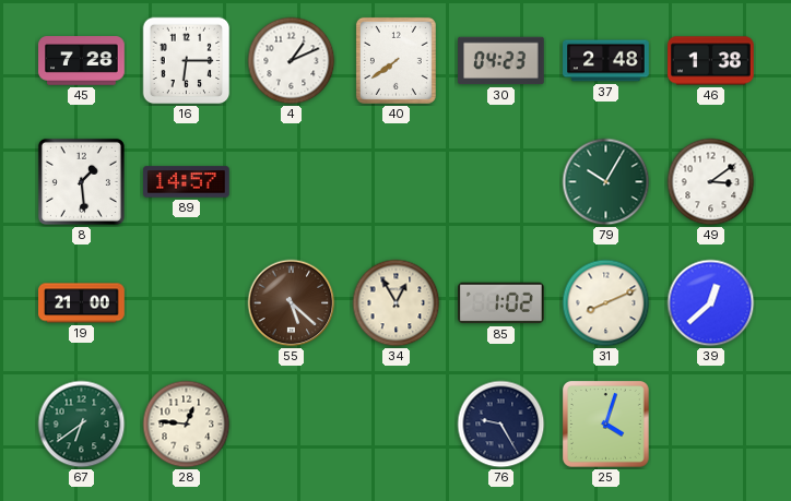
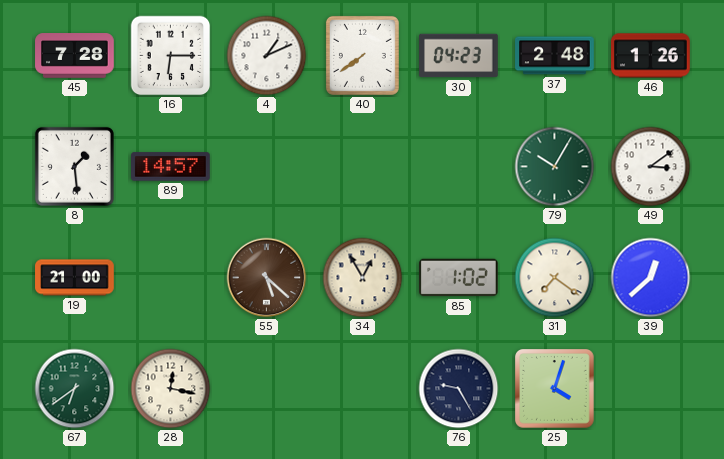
46: 1:38 -> 1:26
31: 8:11 -> 7:21
28: 12:46 -> 12:17
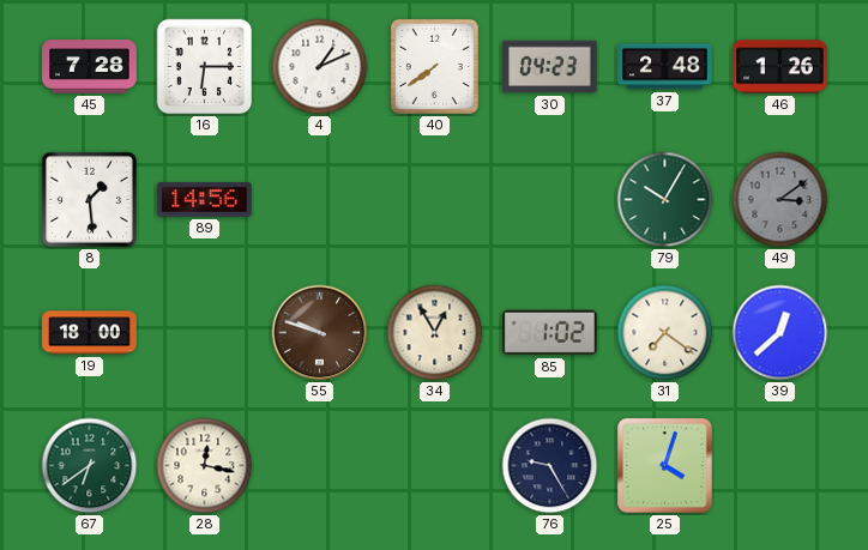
89: 14:57 -> 14:56
49 dial: white -> grey
19: 21:00 -> 18:00
55: 5:22 -> 9:48
